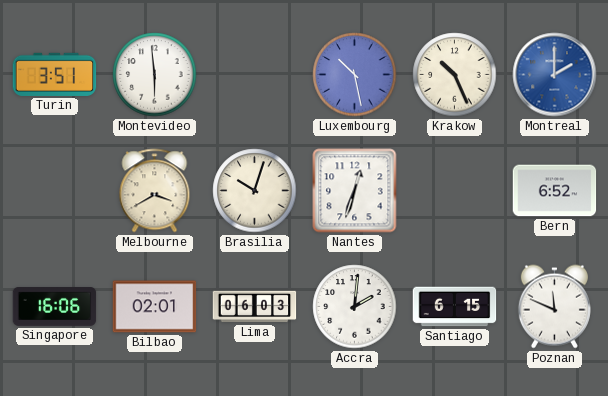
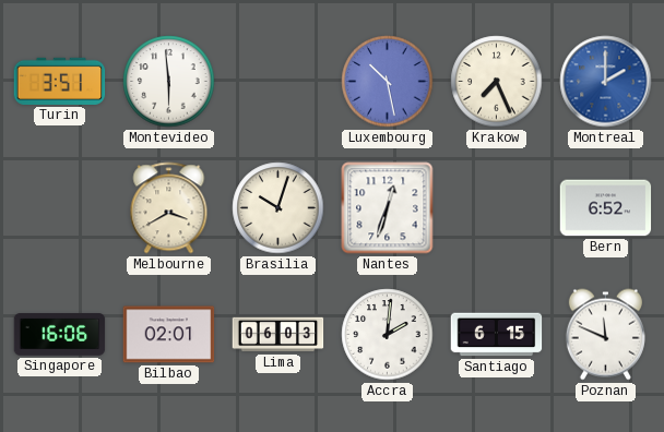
Krakow: 10:26 -> 7:26
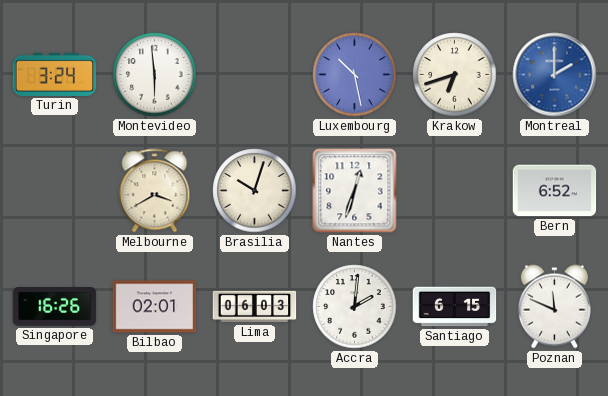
Turin: 3:51 -> 3:24
Krakow: 7:26 -> 6:42
Singapore: 16:06 -> 16:26
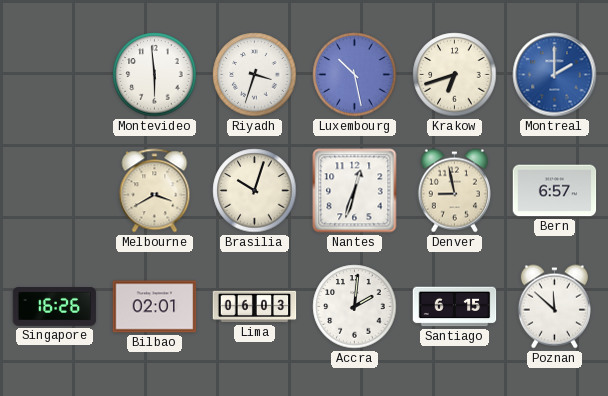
Turin: 3:24 -> none
Riyadh: none -> 3:33
Denver: none -> 8:58
Bern: 6:52 -> 6:57
Poznan: 11:49 -> 11:52
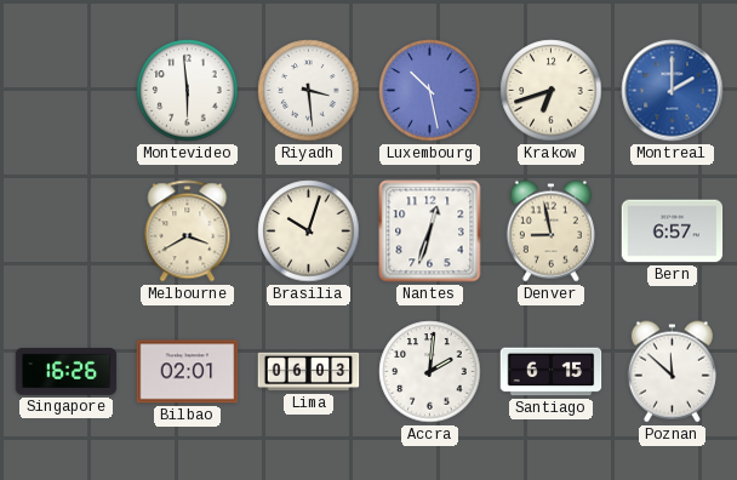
Riyadh: 3:33 -> 3:29
